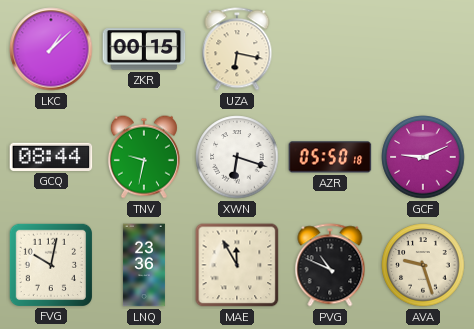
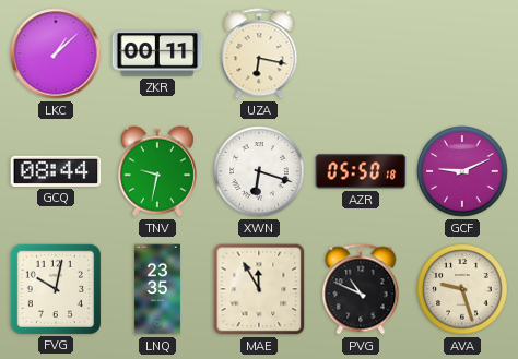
ZKR: 00:15 -> 00:11
LNQ: 23:36 -> 23:35
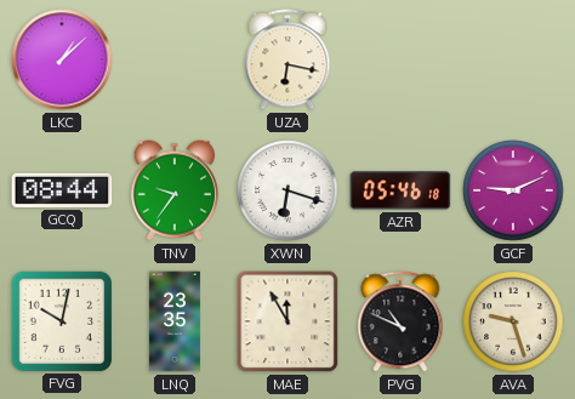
ZKR: 00:11 -> none
TNV: 9:32 -> 9:36
AZR: 05:50 -> 05:46
